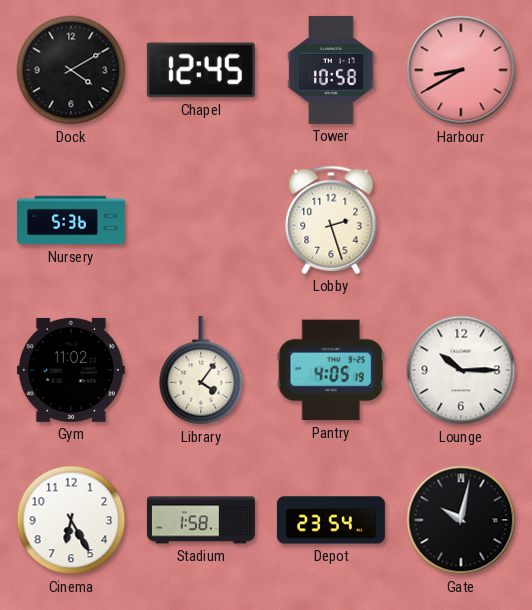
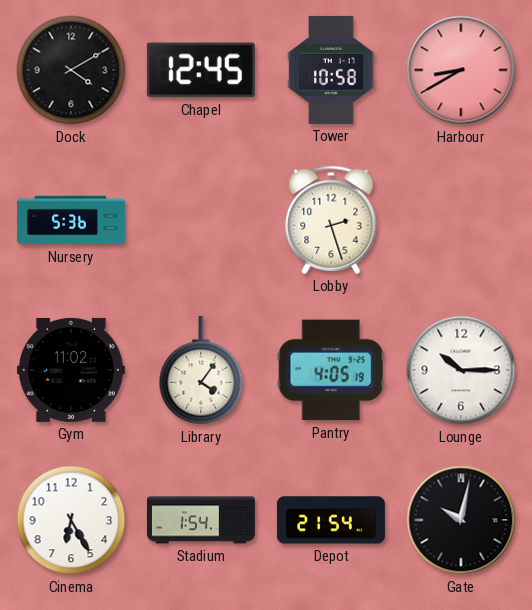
Stadium: 1:58 -> 1:54
Depot: 23:54 -> 21:54
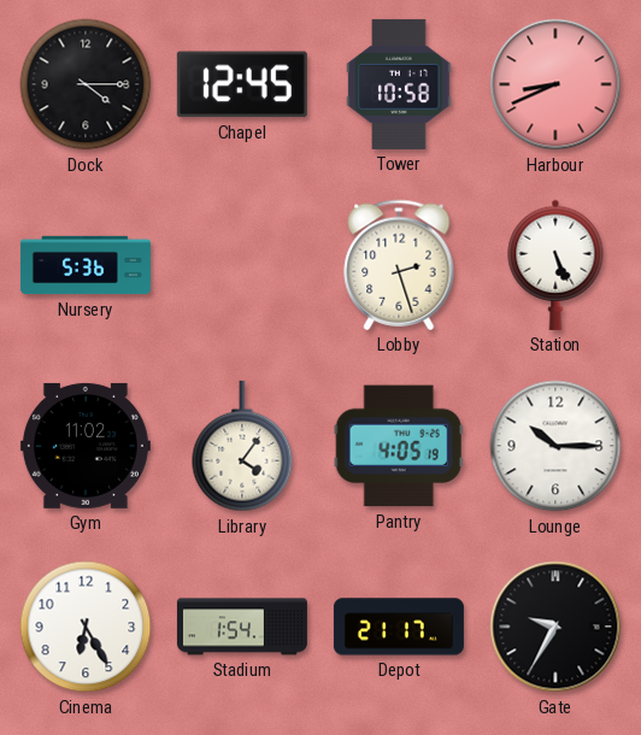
Dock: 4:10 -> 4:15
Harbour: 8:40 -> 8:41
Station: none -> 5:26
Depot: 21:54 -> 21:17
Gate: 10:02 -> 9:35
